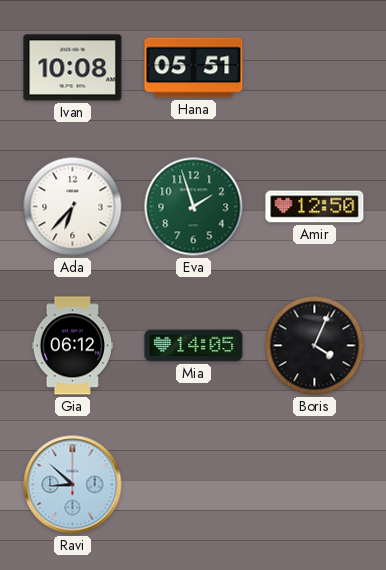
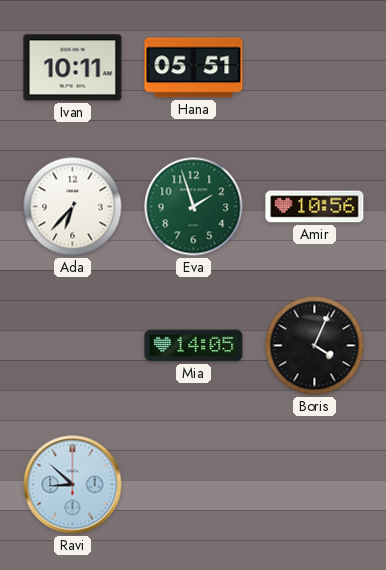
Ivan: 10:08 -> 10:11
Amir: 12:50 -> 10:56
Gia: 06:12 -> none
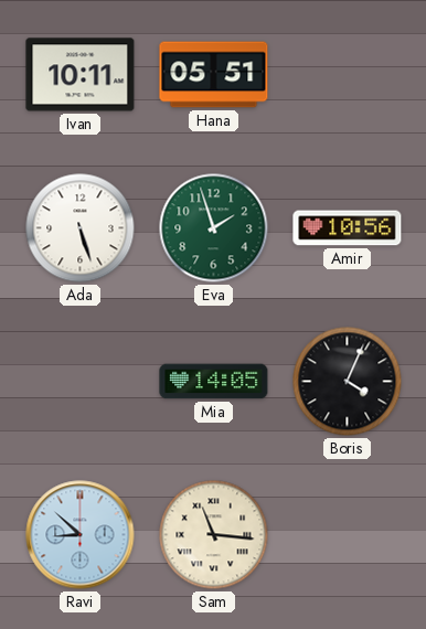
Ada: 6:37 -> 5:27
Sam: none -> 11:16
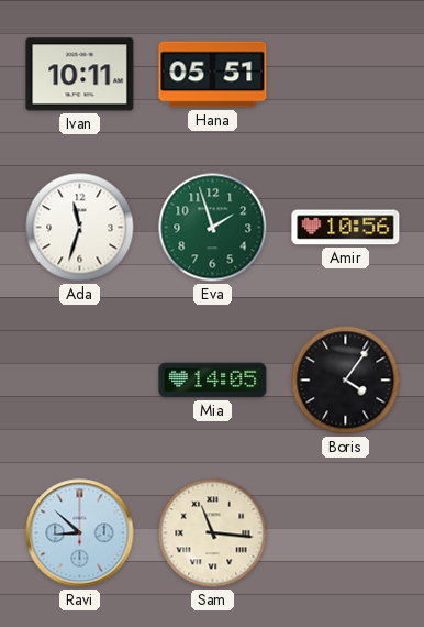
Ada: 5:27 -> 11:33
Boris: 4:04 -> 4:06
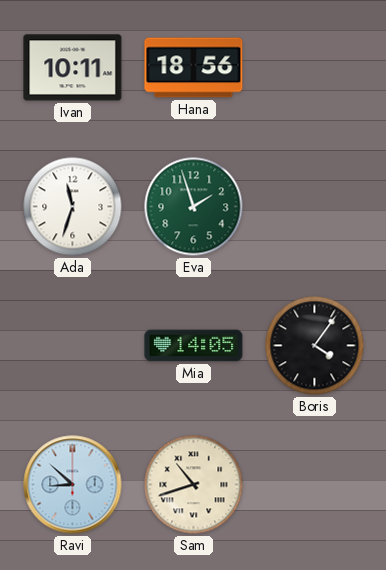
Hana: 05:51 -> 18:56
Amir: 10:56 -> none
Sam: 11:16 -> 10:42
